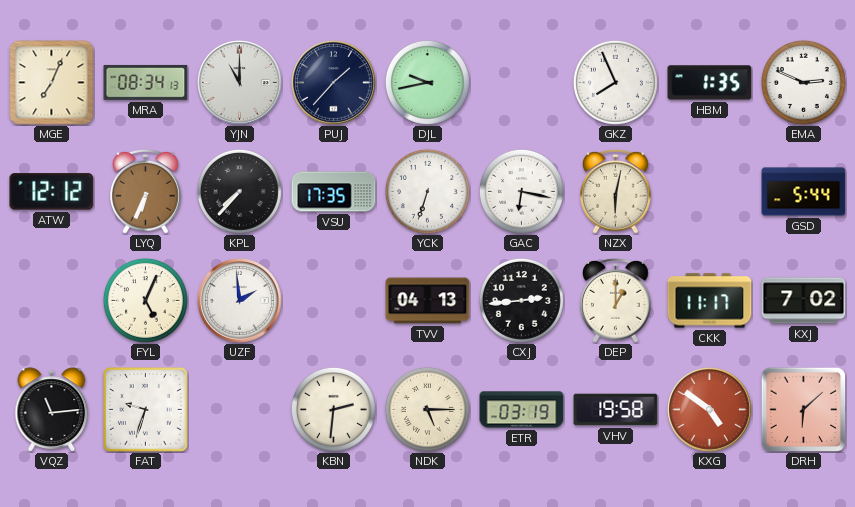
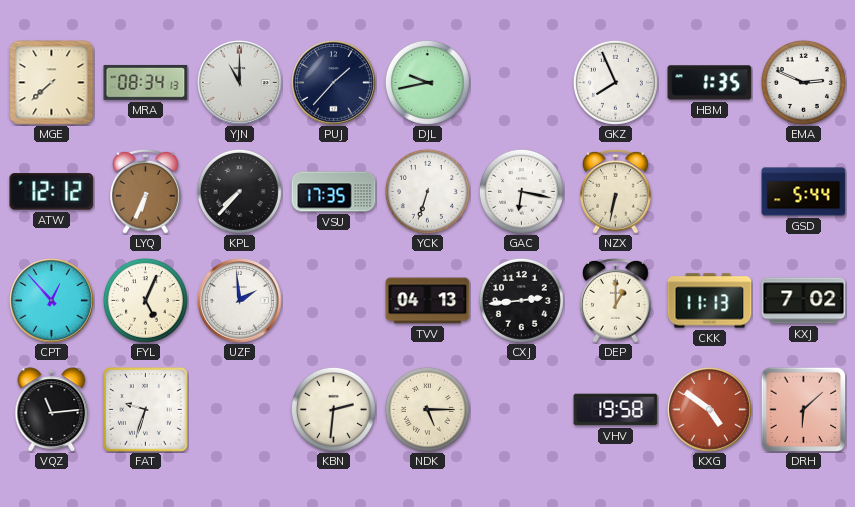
MGE: 7:04 -> 7:38
NZX: 6:02 -> 6:32
CPT: none -> 12:53
CKK: 11:17 -> 11:13
ETR: 03:19 -> none
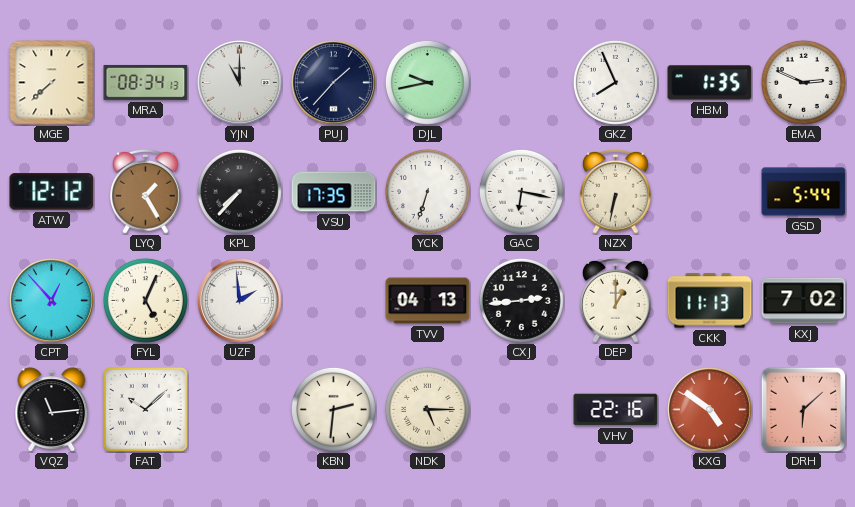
LYQ: 6:34 -> 1:25
FAT: 9:33 -> 10:08
VHV: 19:58 -> 22:16
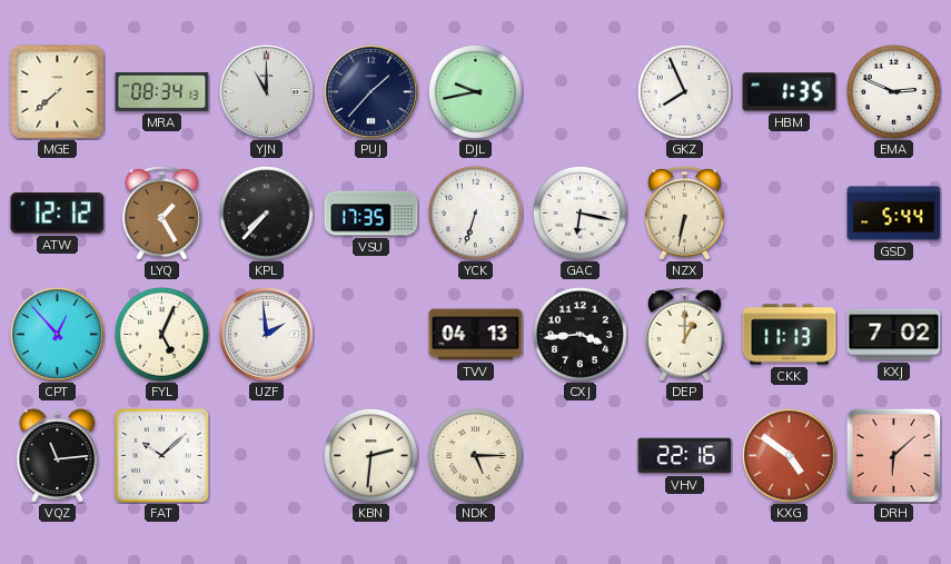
CXJ: 2:44 -> 3:44
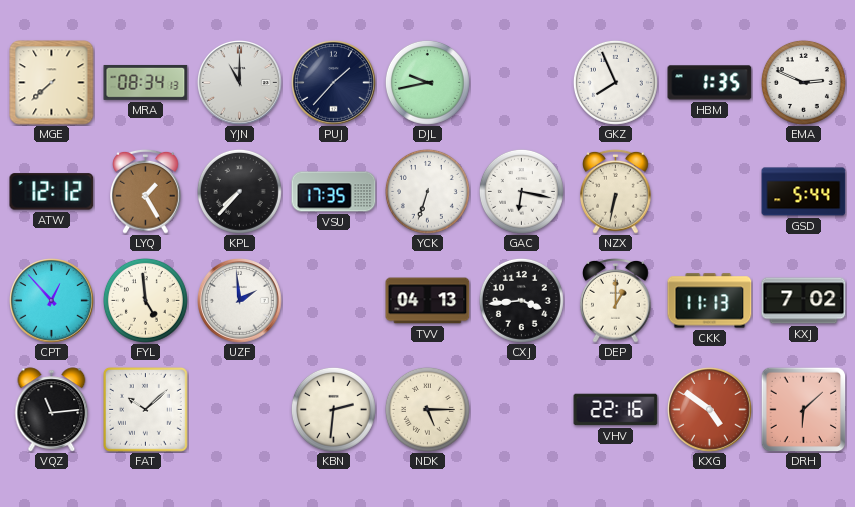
FYL: 5:04 -> 4:59
